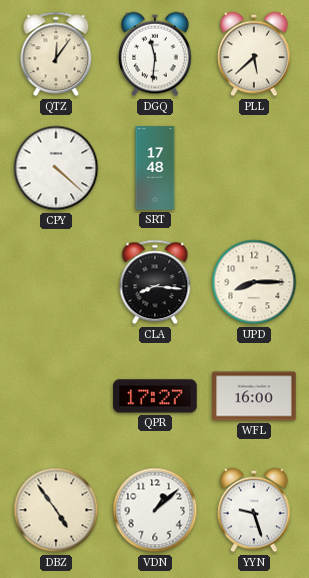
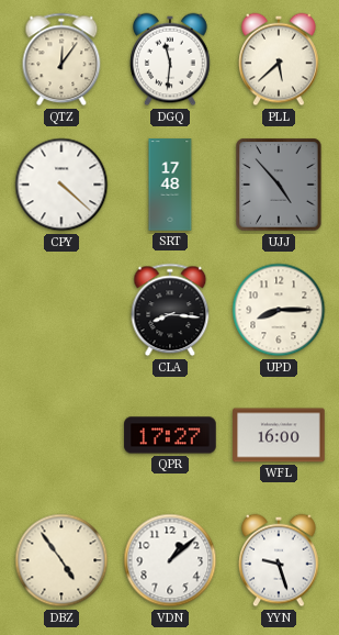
UJJ: none -> 4:53
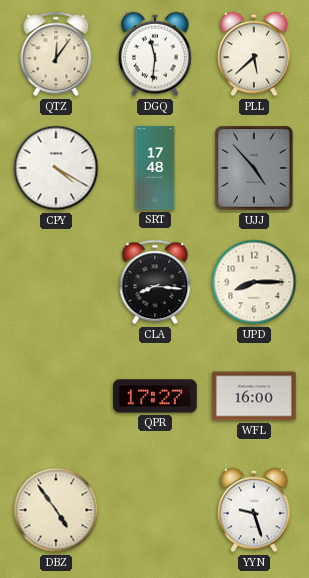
CPY: 4:22 -> 4:20
VDN: 1:08 -> none
